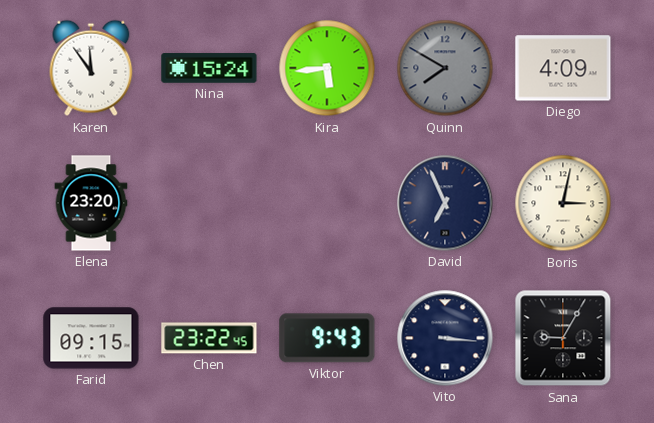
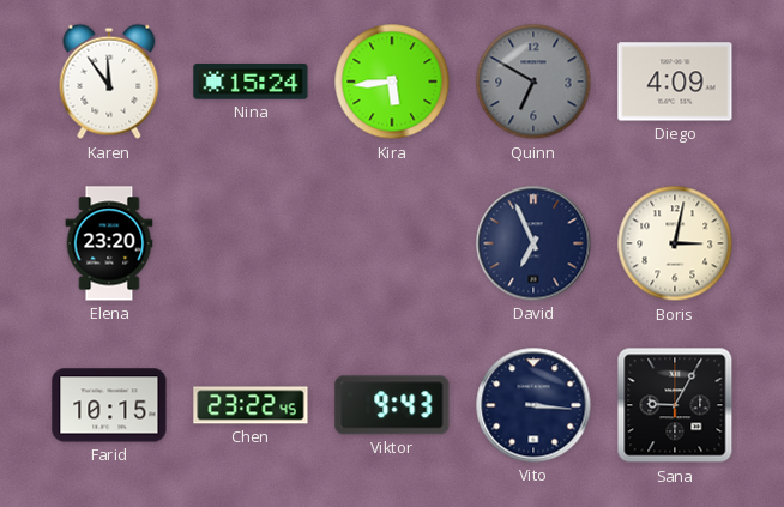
Quinn: 7:50 -> 6:50
Farid: 09:15 -> 10:15
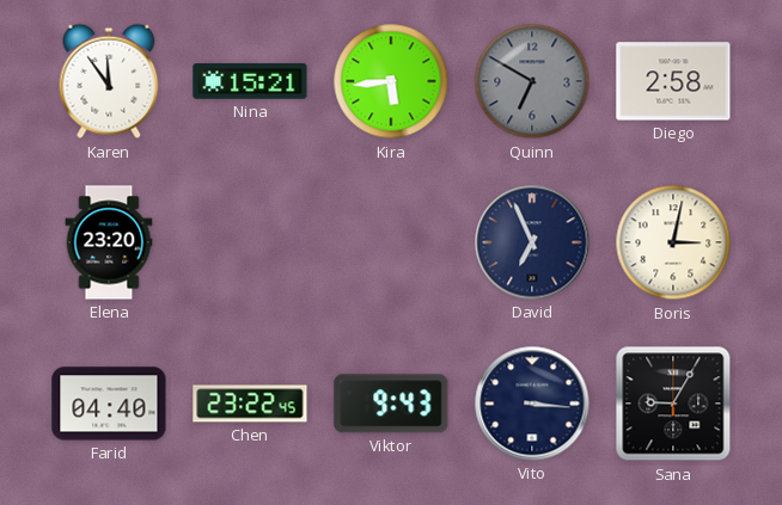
Nina: 15:24 -> 15:21
Diego: 4:09 -> 2:58
Farid: 10:15 -> 04:40
